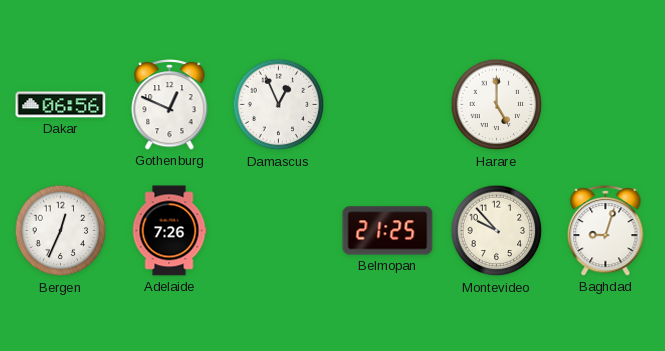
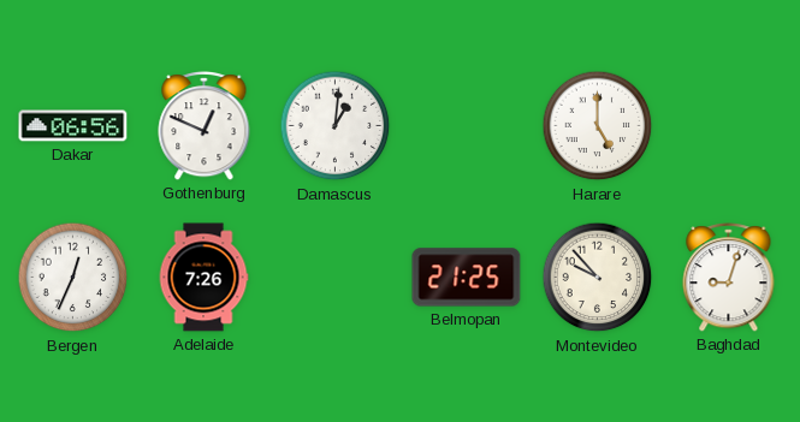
Damascus: 12:56 -> 1:01
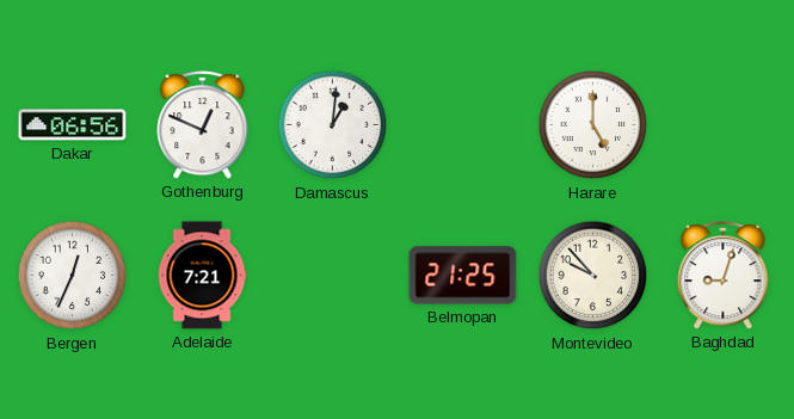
Adelaide: 7:26 -> 7:21
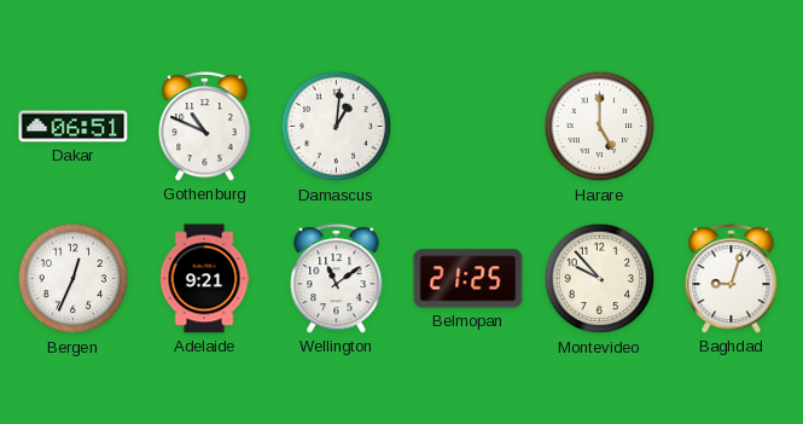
Dakar: 06:56 -> 06:51
Gothenburg: 12:49 -> 10:49
Adelaide: 7:21 -> 9:21
Wellington: none -> 11:09
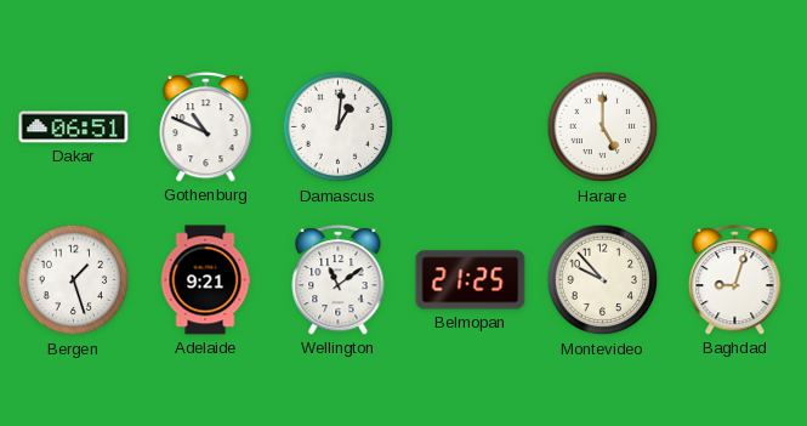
Bergen: 12:34 -> 1:27
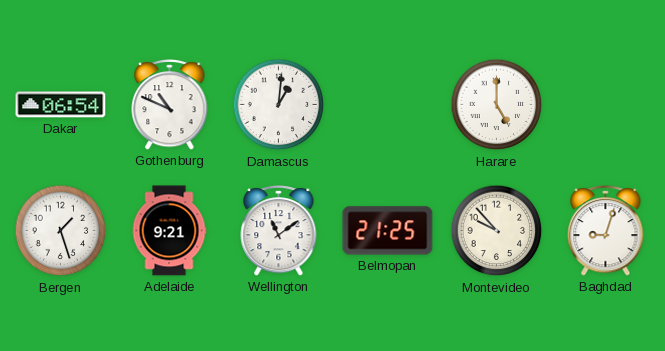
Dakar: 06:51 -> 06:54
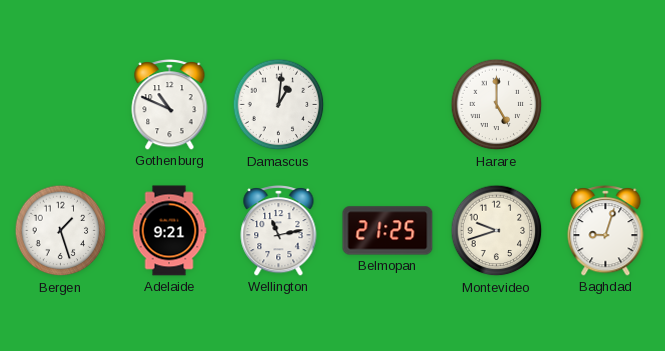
Dakar: 06:54 -> none
Wellington: 11:09 -> 11:13
Montevideo: 9:53 -> 9:42
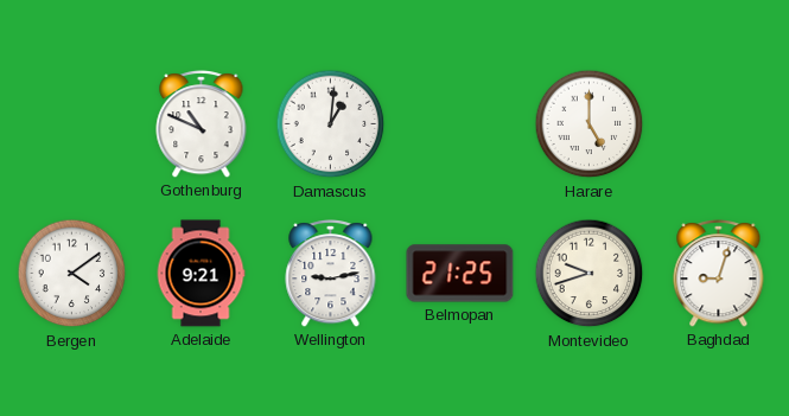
Bergen: 1:27 -> 4:09
Wellington: 11:13 -> 9:13
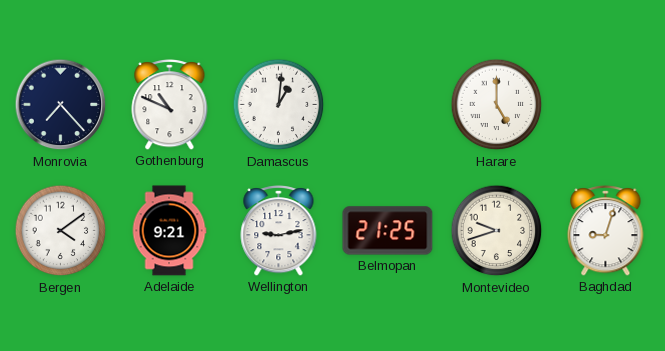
Monrovia: none -> 7:23
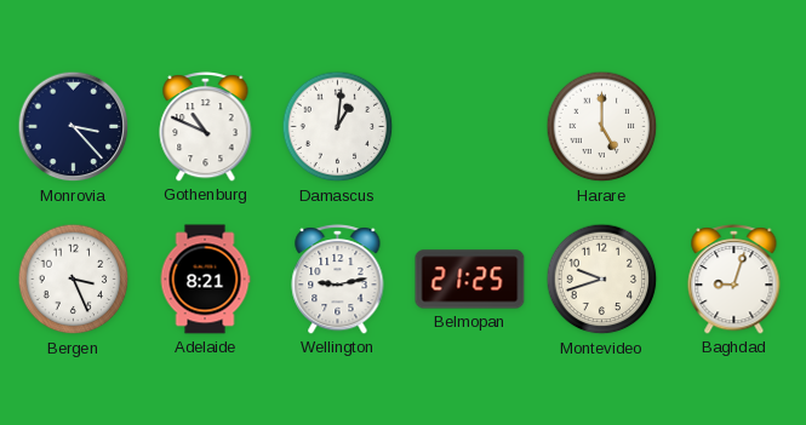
Monrovia: 7:23 -> 3:23
Bergen: 4:09 -> 3:26
Adelaide: 9:21 -> 8:21
